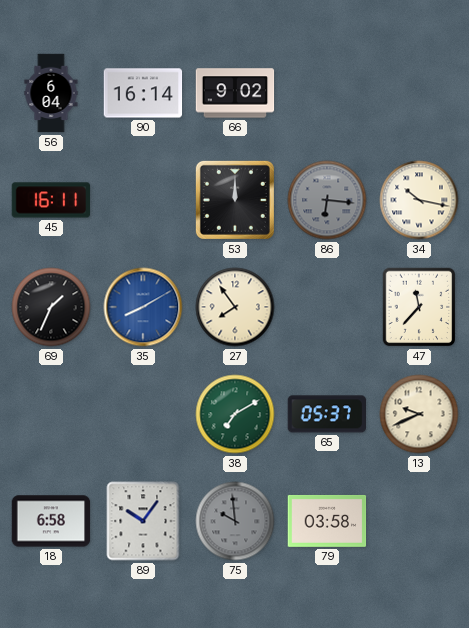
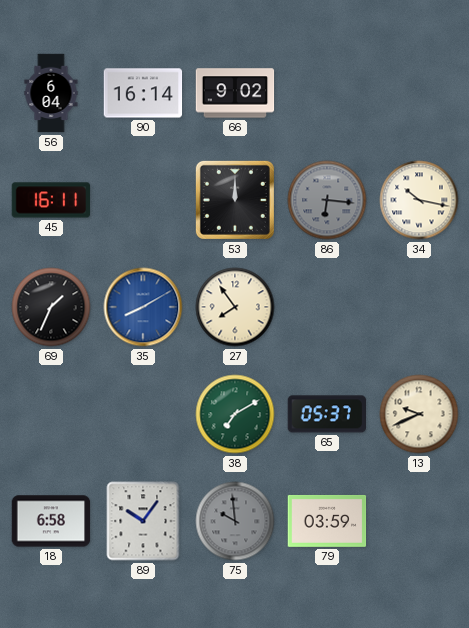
47: 11:37 -> none
79: 03:58 -> 03:59
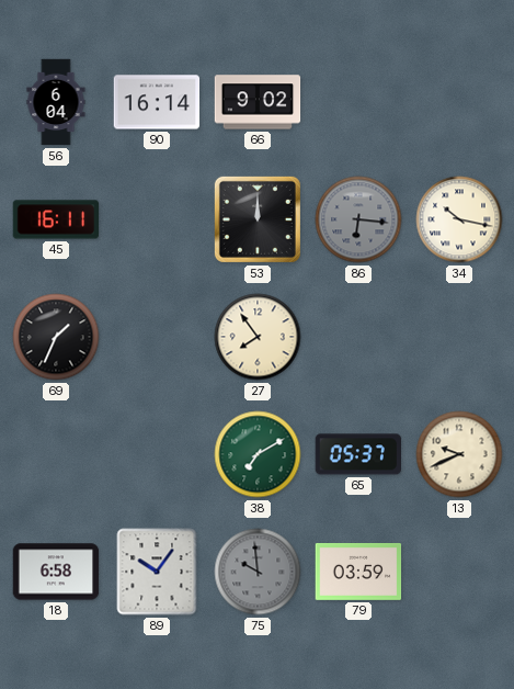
35: 8:10 -> none
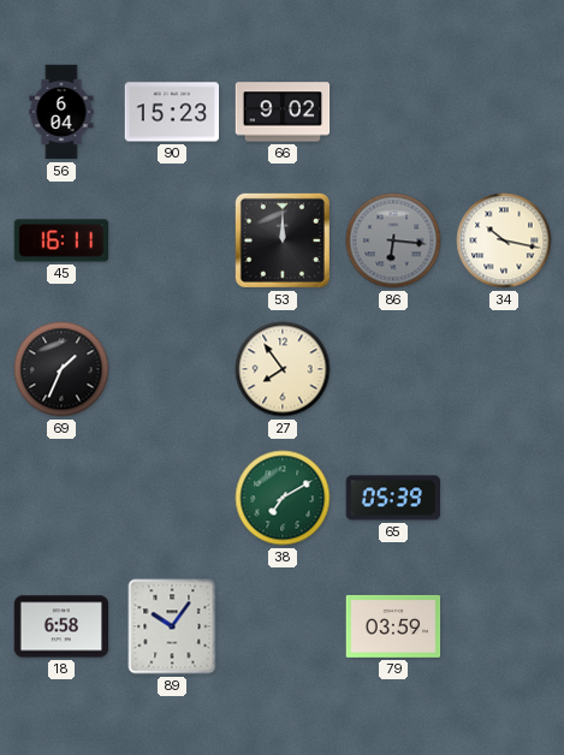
90: 16:14 -> 15:23
65: 05:37 -> 05:39
13: 9:41 -> none
75: 9:59 -> none
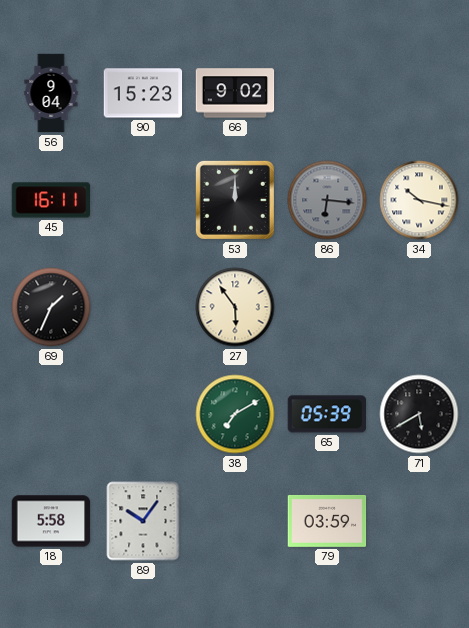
56: 6:04 -> 9:04
27: 7:54 -> 5:54
71: none -> 5:40
18: 6:58 -> 5:58
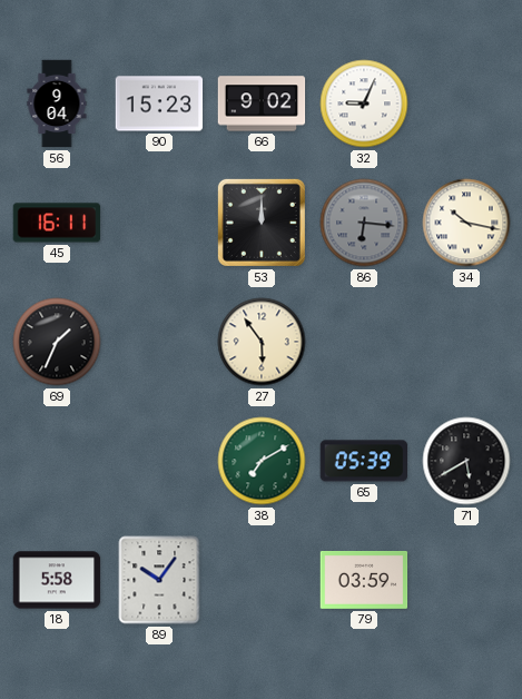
32: none -> 9:04
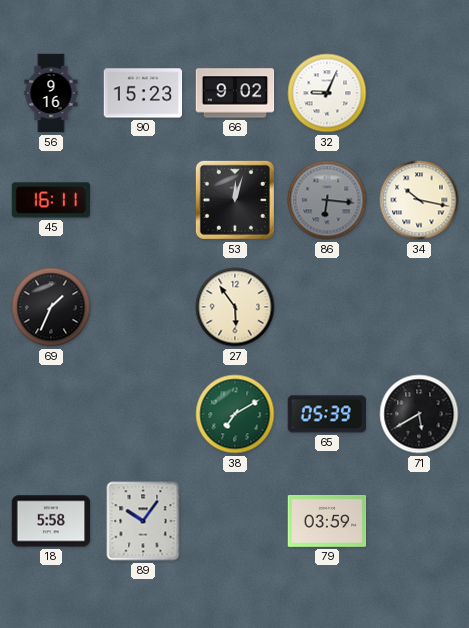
56: 9:04 -> 9:16
53: 12:00 -> 12:03
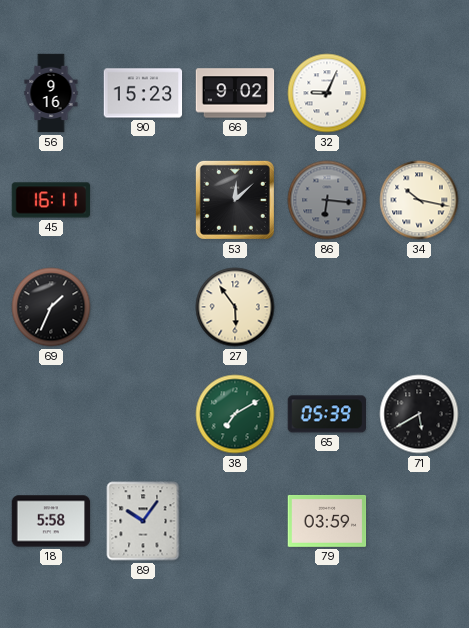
53: 12:03 -> 12:08
